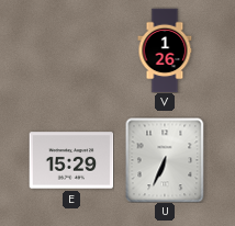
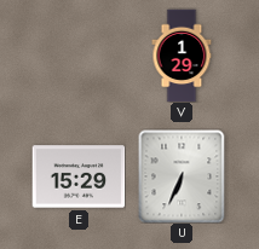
V: 1:26 -> 1:29
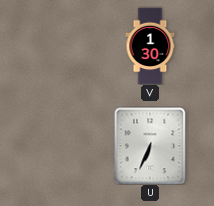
V: 1:29 -> 1:30
E: 15:29 -> none
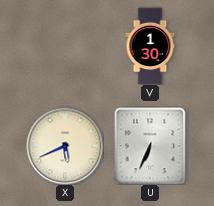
X: none -> 5:41
